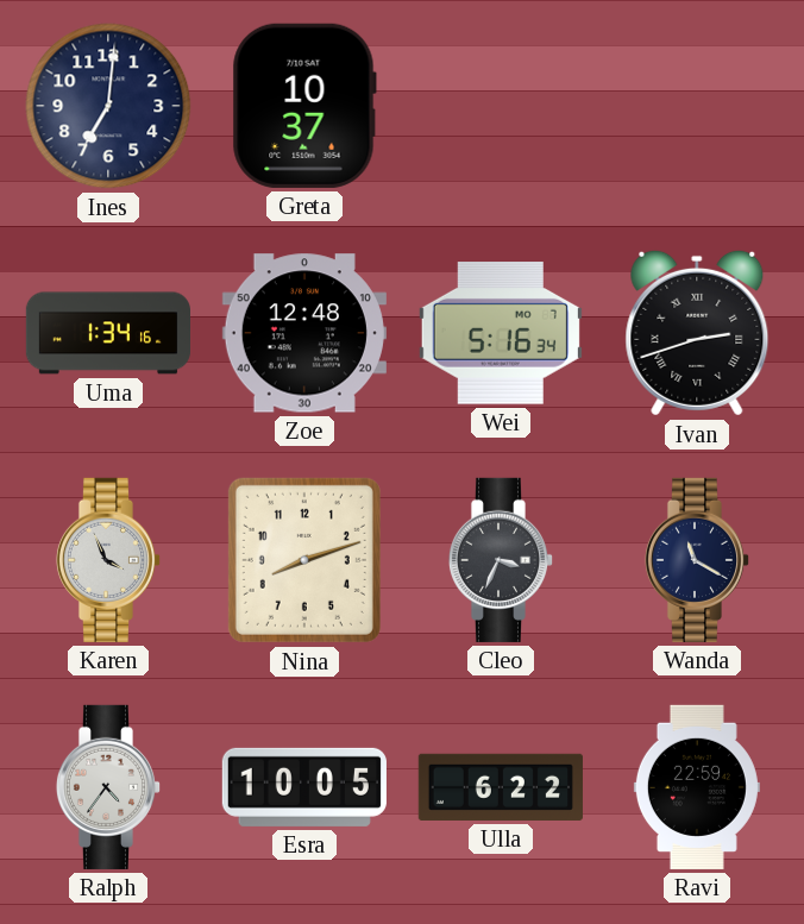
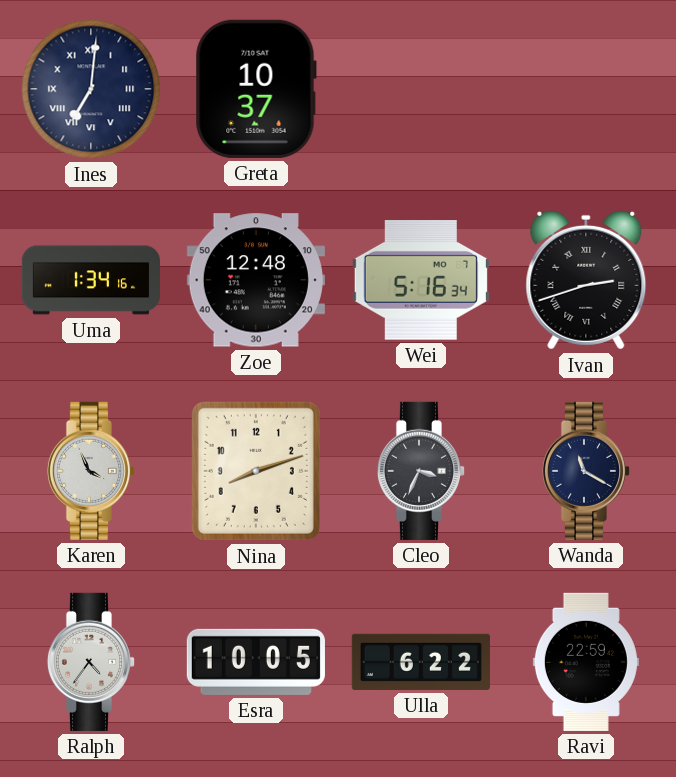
Ines numerals: Arabic -> Roman
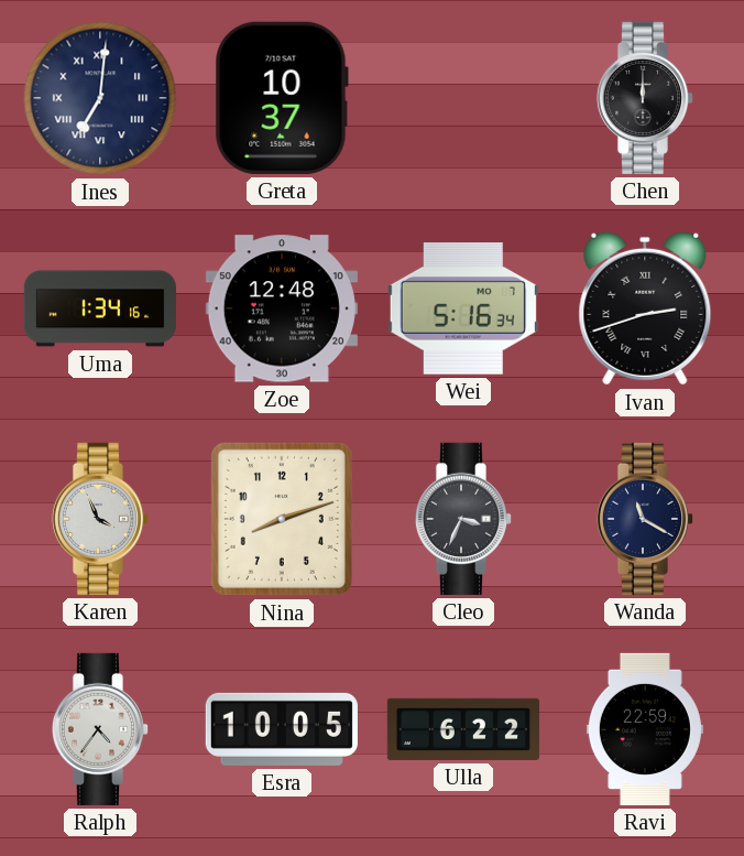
Chen: none -> 12:00
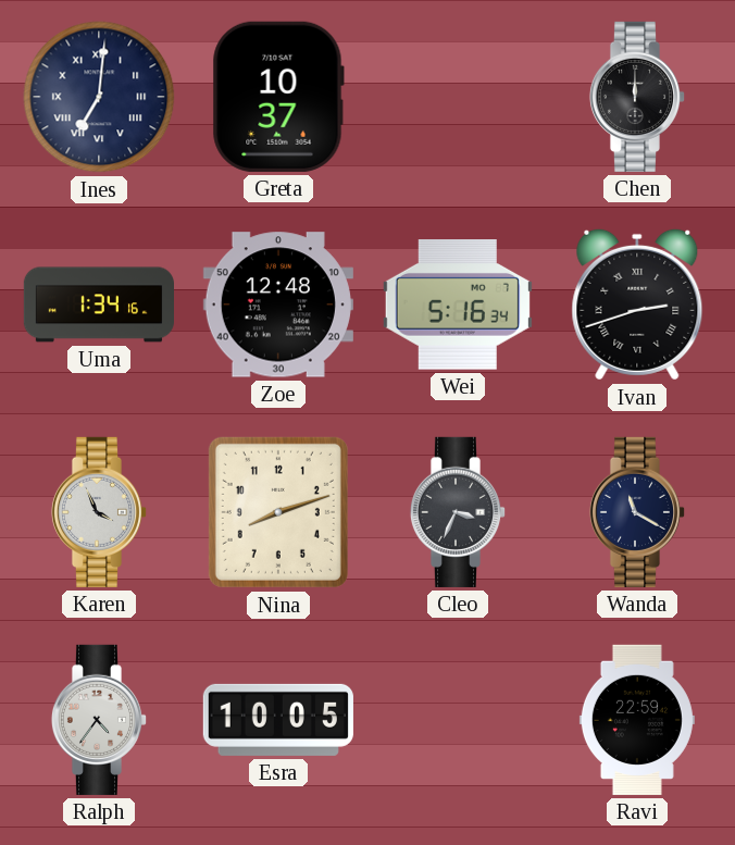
Ulla: 6:22 -> none
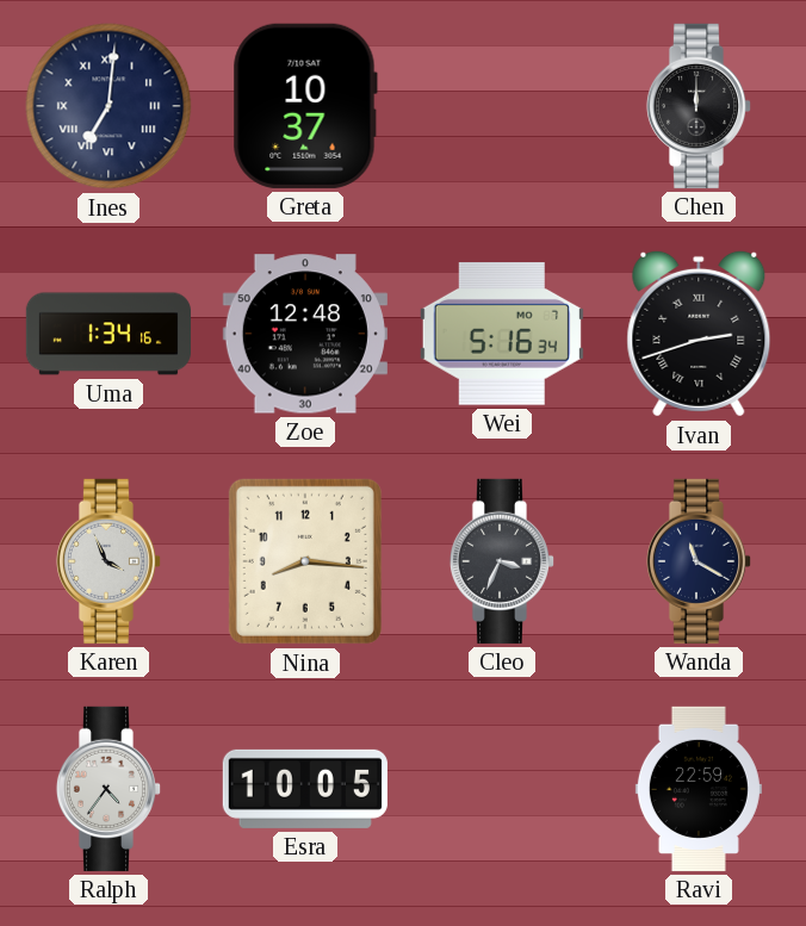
Nina: 8:12 -> 8:16
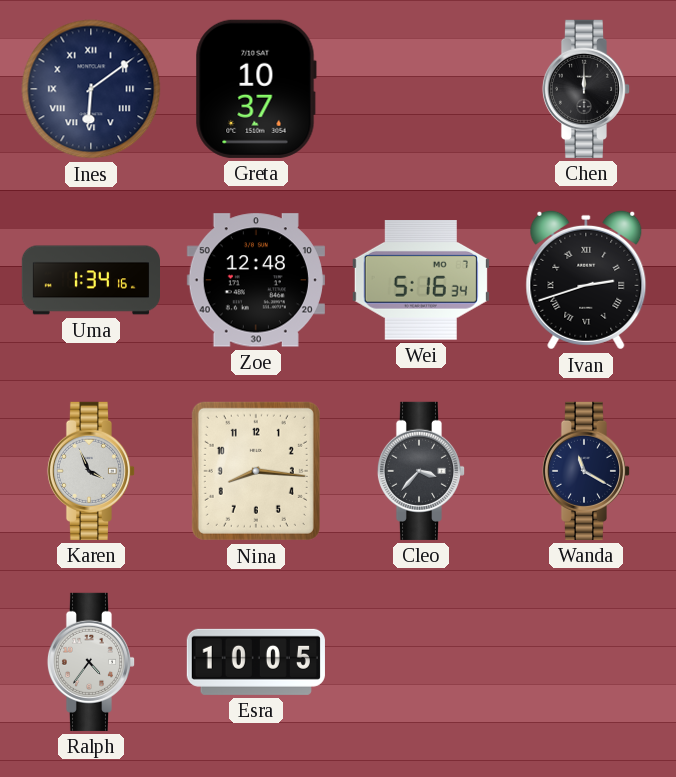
Ines: 7:01 -> 6:09
Cleo: 3:34 -> 3:37
Ravi: 22:59 -> none
